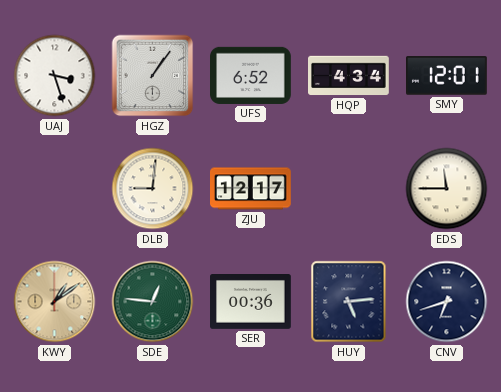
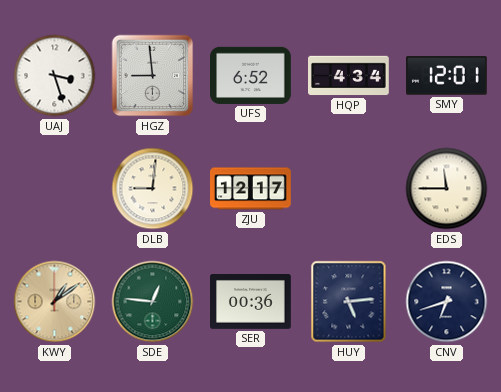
HGZ: 1:06 -> 8:59
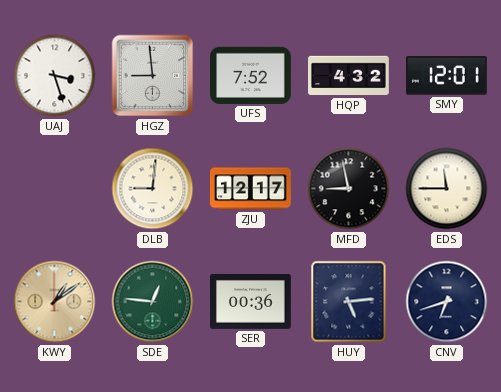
UFS: 6:52 -> 7:52
HQP: 4:34 -> 4:32
MFD: none -> 8:58
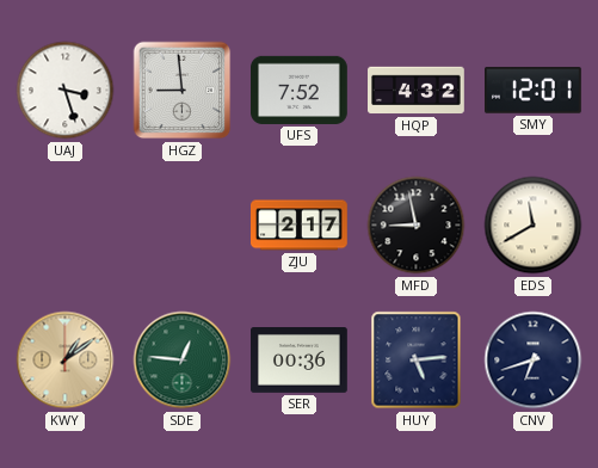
DLB: 9:01 -> none
ZJU: 12:17 -> 2:17
EDS: 11:45 -> 11:40
